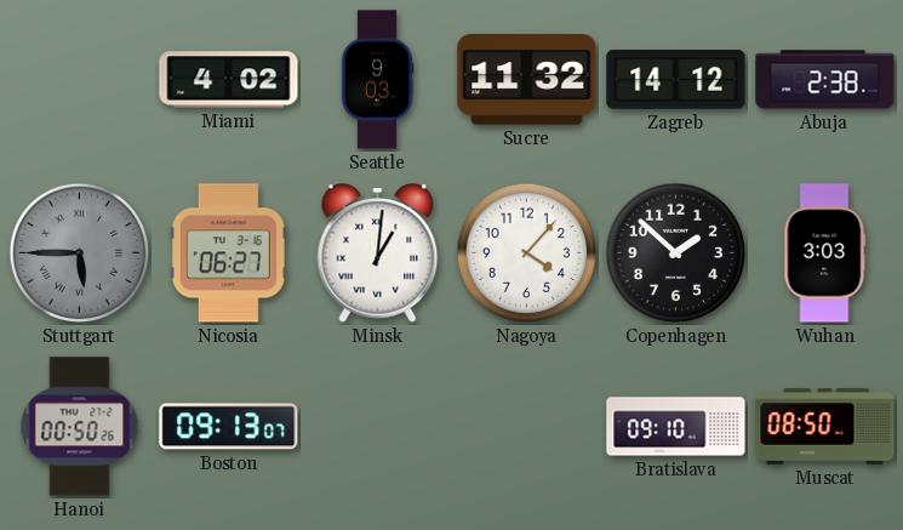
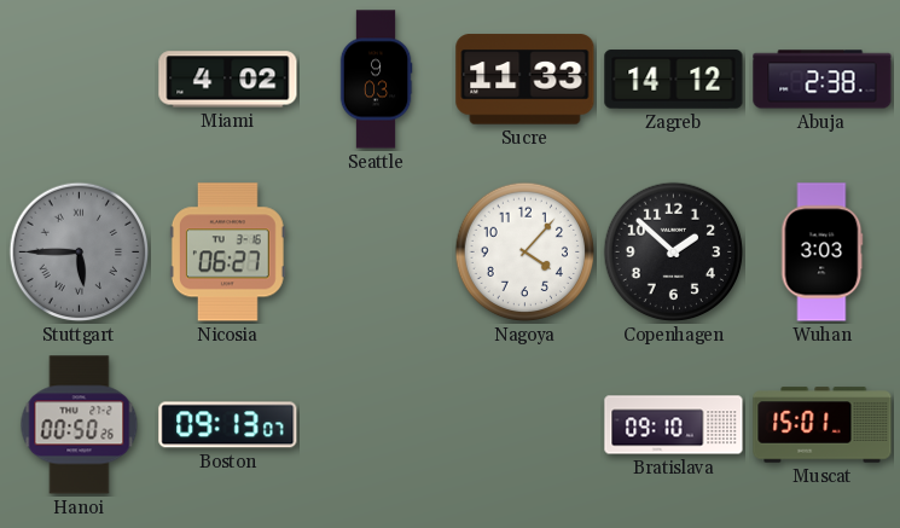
Sucre: 11:32 -> 11:33
Minsk: 1:01 -> none
Muscat: 08:50 -> 15:01
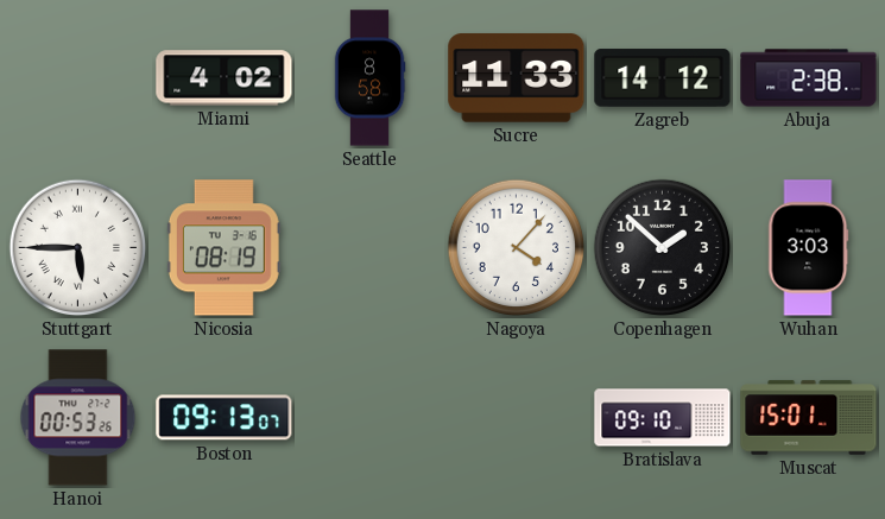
Seattle: 9:03 -> 8:58
Stuttgart dial: grey -> white
Nicosia: 06:27 -> 08:19
Hanoi: 00:50 -> 00:53
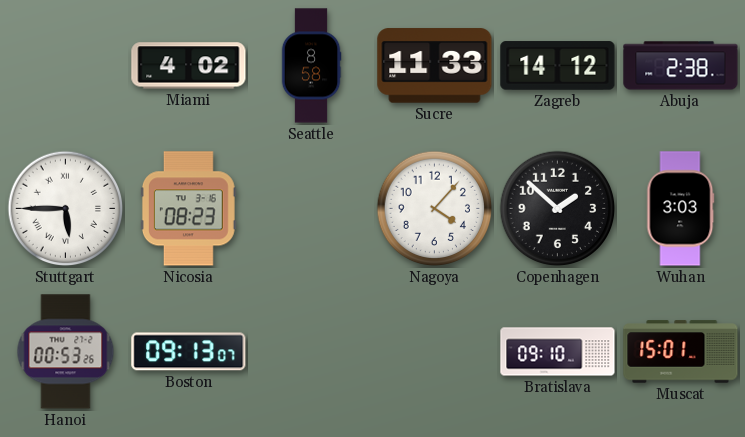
Nicosia: 08:19 -> 08:23
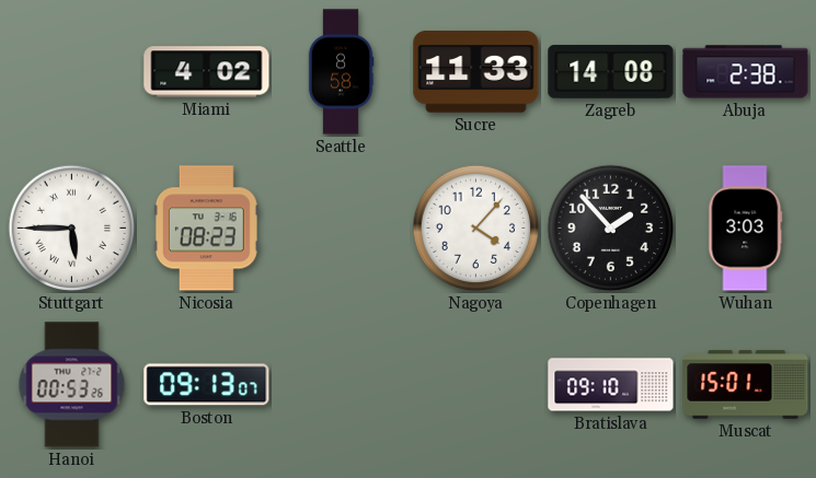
Zagreb: 14:12 -> 14:08
Copenhagen: 1:52 -> 1:53
